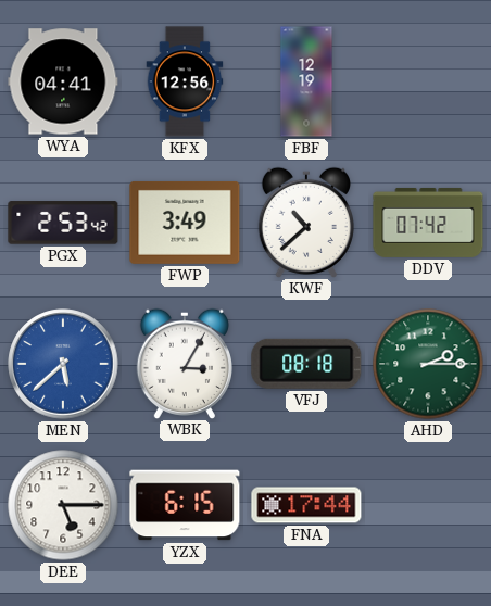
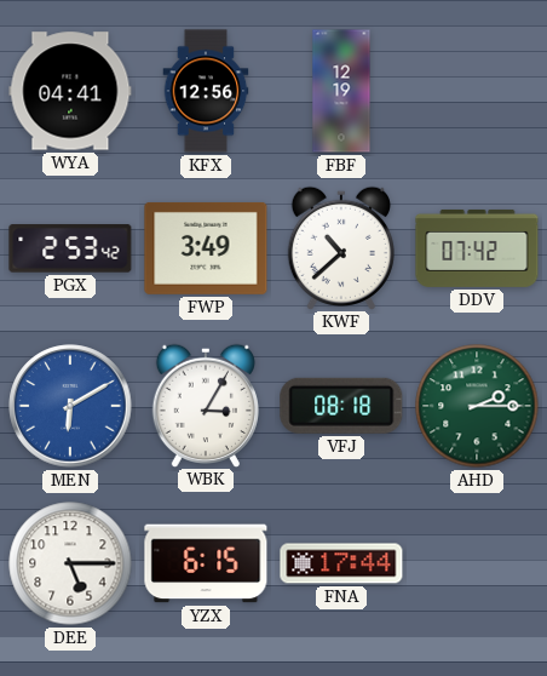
MEN: 5:38 -> 6:10
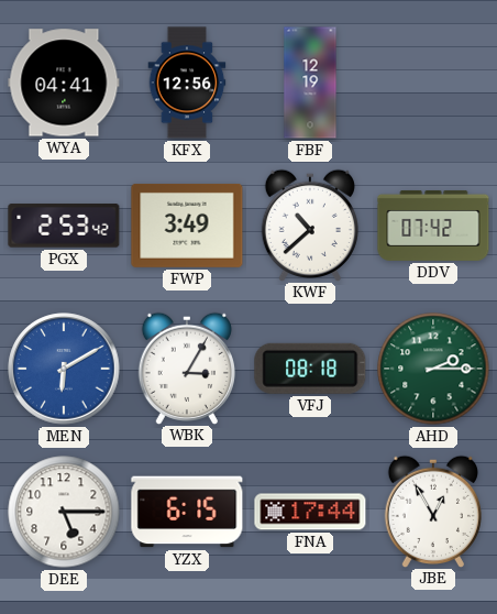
JBE: none -> 12:55
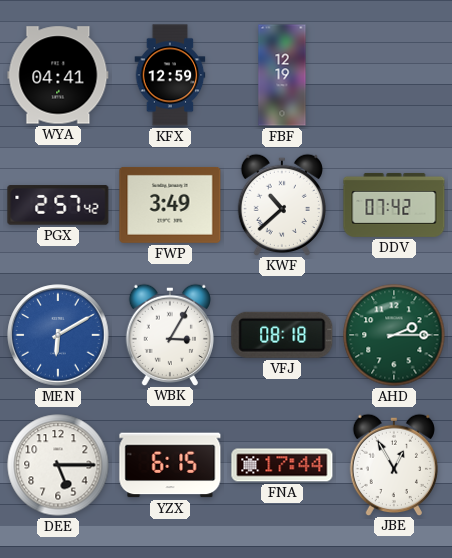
KFX: 12:56 -> 12:59
PGX: 2:53 -> 2:57
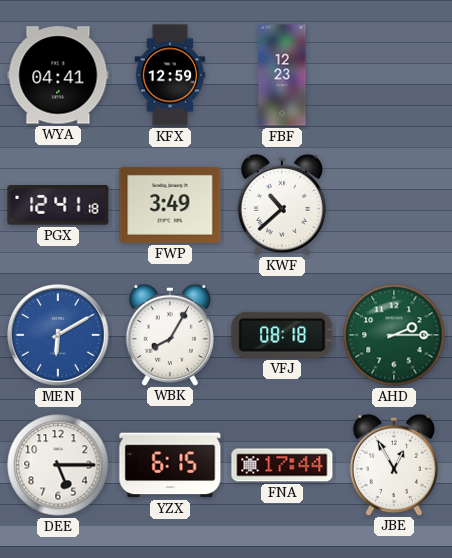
FBF: 12:19 -> 12:23
PGX: 2:57 -> 12:41
DDV: 07:42 -> none
WBK: 3:05 -> 8:05
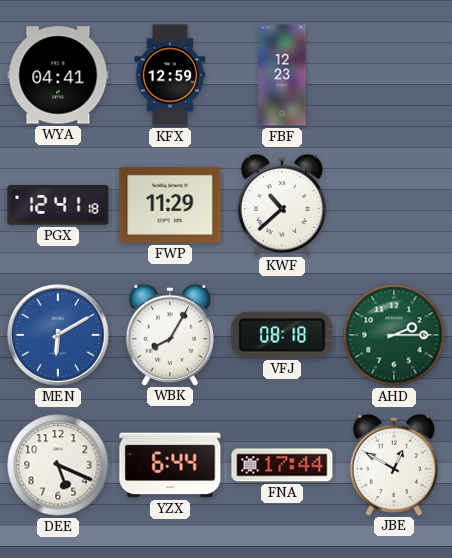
FWP: 3:49 -> 11:29
DEE: 5:15 -> 5:19
YZX: 6:15 -> 6:44
JBE: 12:55 -> 12:50
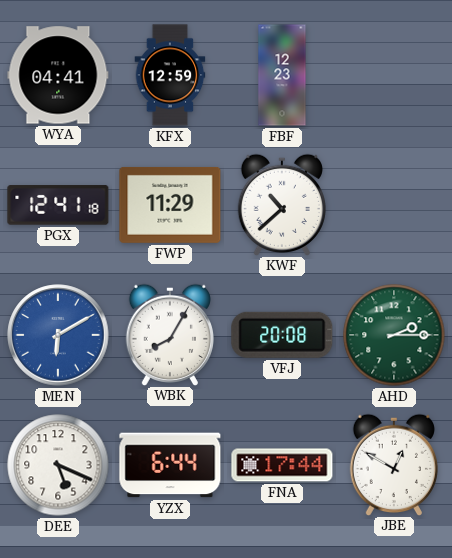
VFJ: 08:18 -> 20:08
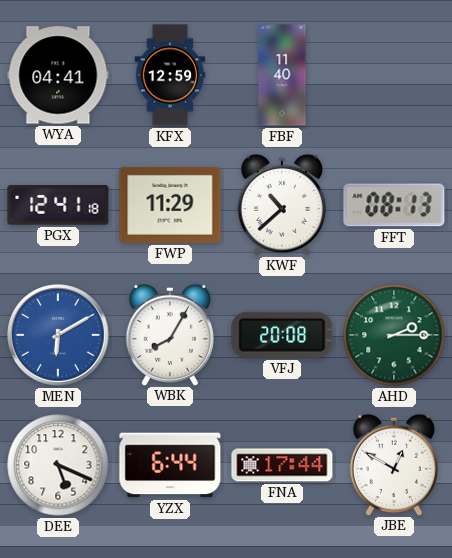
FBF: 12:23 -> 11:40
FFT: none -> 08:13
